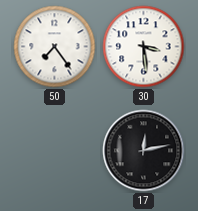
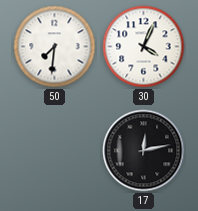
50: 7:24 -> 7:31
30: 3:29 -> 4:04
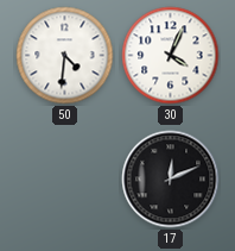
50: 7:31 -> 4:31
17: 12:13 -> 12:11
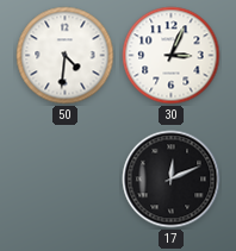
30: 4:04 -> 3:04
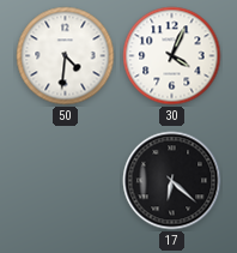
30: 3:04 -> 4:04
17: 12:11 -> 6:22
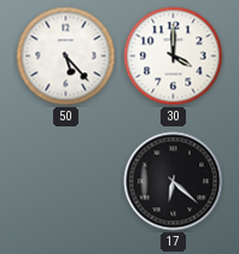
50: 4:31 -> 5:23
30: 4:04 -> 4:00
